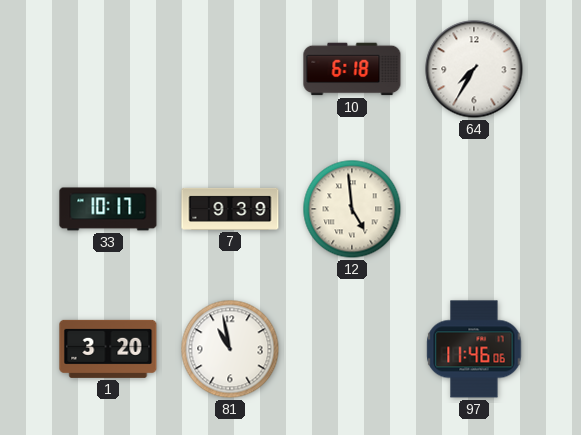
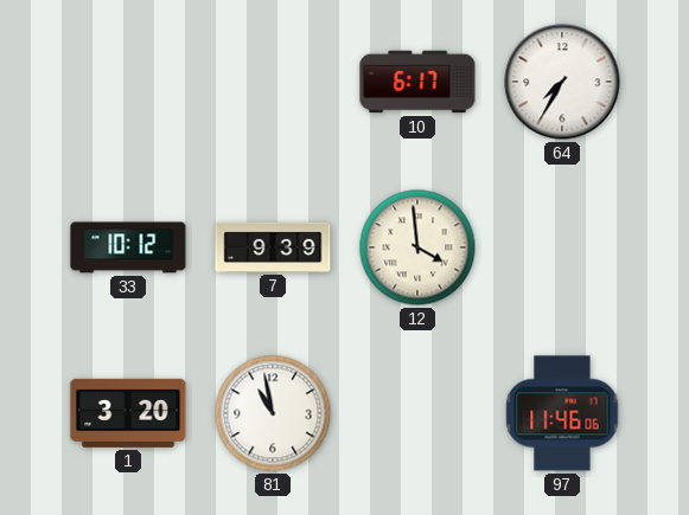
10: 6:18 -> 6:17
33: 10:17 -> 10:12
12: 4:59 -> 3:59
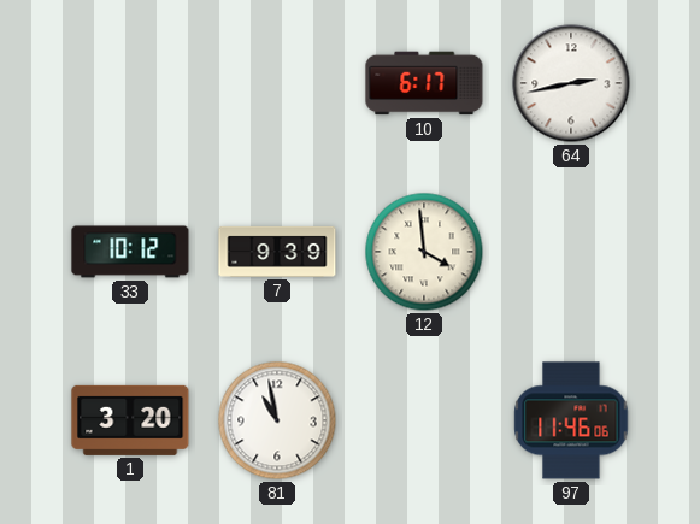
64: 7:35 -> 2:43
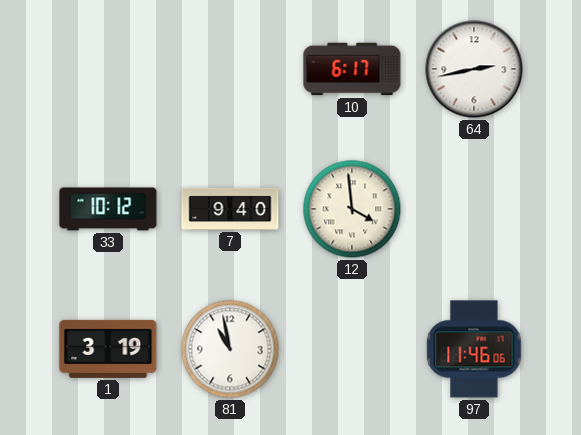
7: 9:39 -> 9:40
1: 3:20 -> 3:19
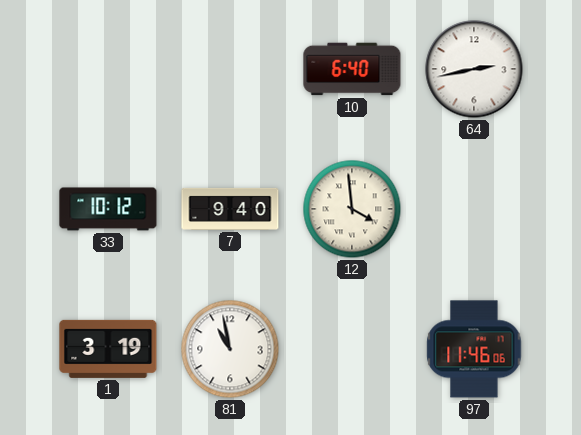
10: 6:17 -> 6:40
